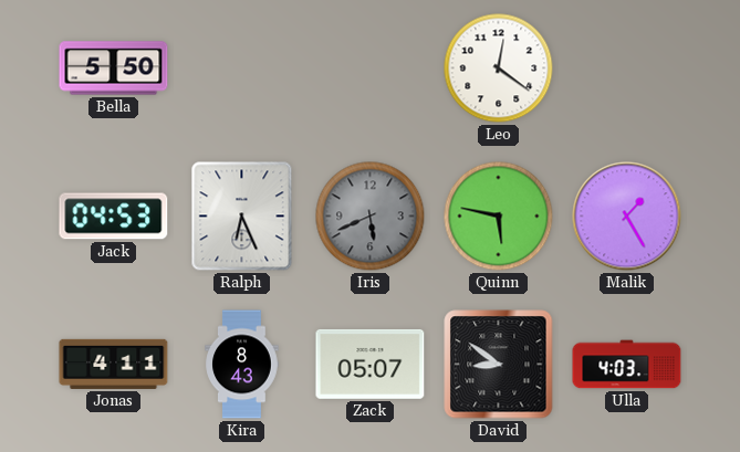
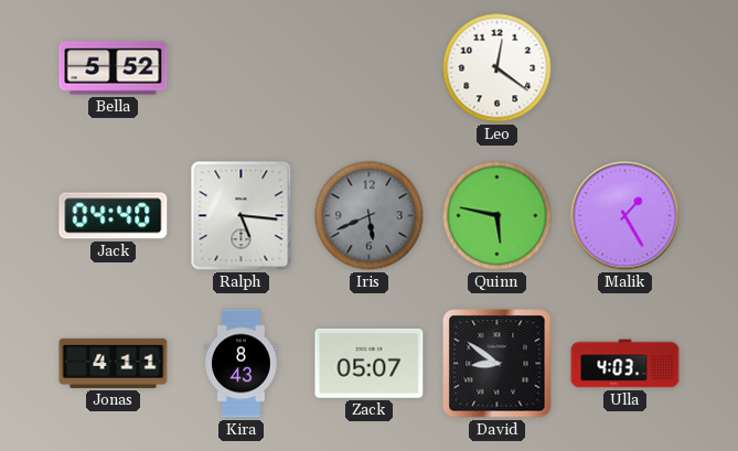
Bella: 5:50 -> 5:52
Jack: 04:53 -> 04:40
Ralph: 6:26 -> 5:16
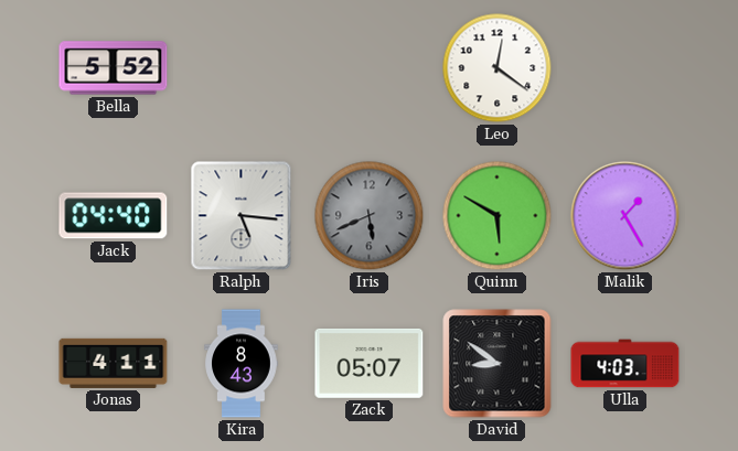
Quinn: 5:47 -> 5:50
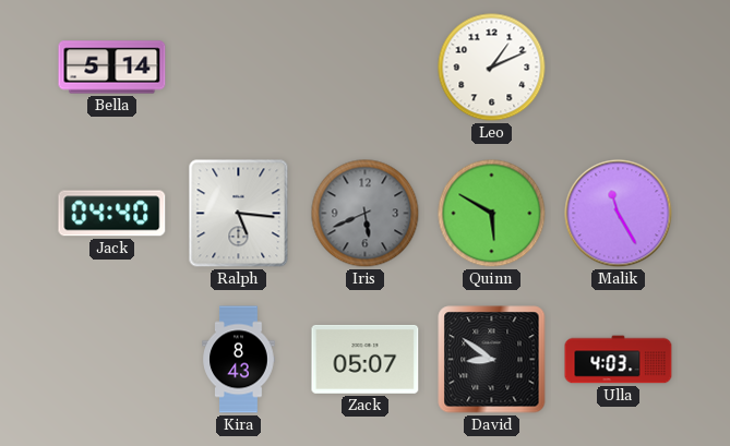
Bella: 5:52 -> 5:14
Leo: 12:21 -> 1:11
Malik: 1:25 -> 11:25
Jonas: 4:11 -> none
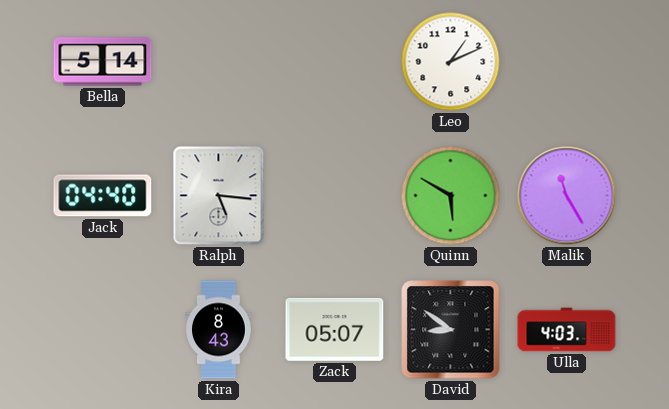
Iris: 5:41 -> none
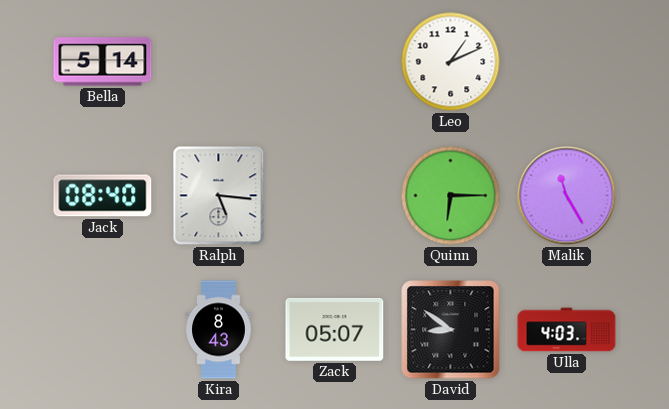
Jack: 04:40 -> 08:40
Quinn: 5:50 -> 6:15
